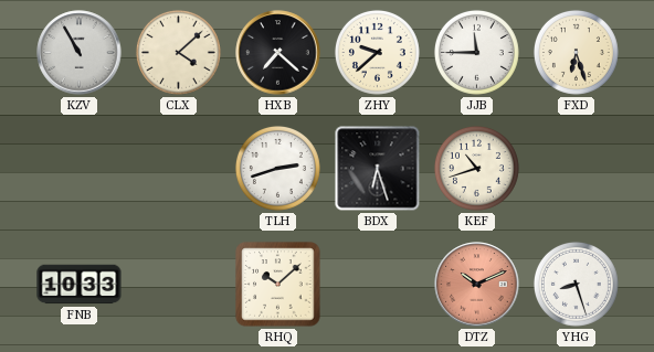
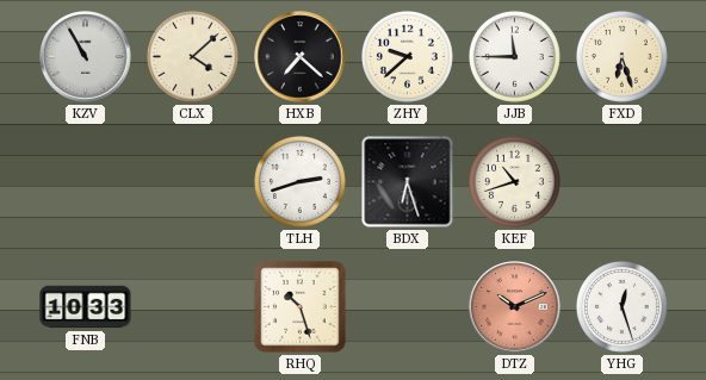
RHQ: 10:08 -> 10:27
YHG: 8:27 -> 12:27
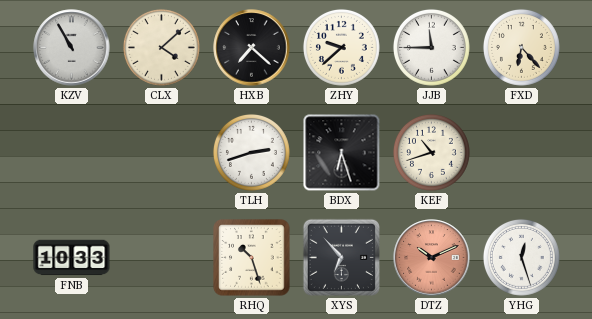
FXD: 6:27 -> 6:23
XYS: none -> 6:53
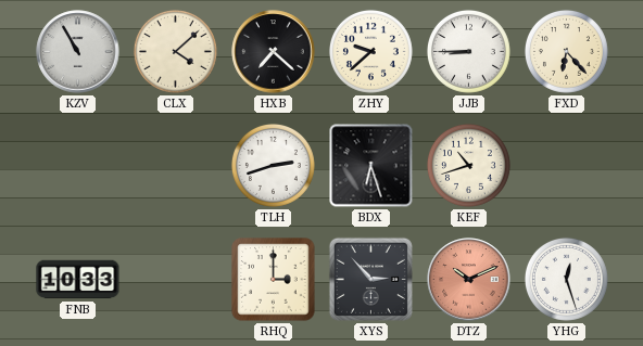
JJB: 11:45 -> 8:45
RHQ: 10:27 -> 3:00
XYS: 6:53 -> 2:53
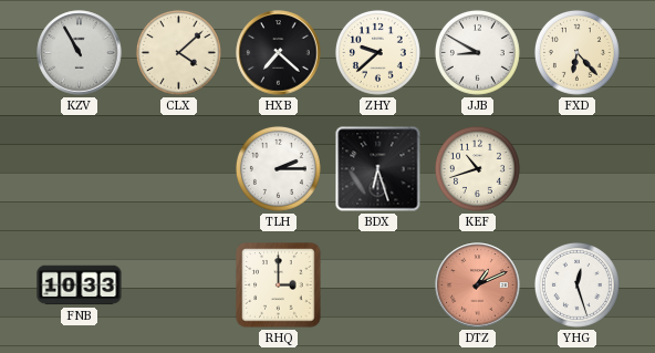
JJB: 8:45 -> 8:50
TLH: 2:42 -> 2:15
XYS: 2:53 -> none
DTZ: 10:11 -> 1:11
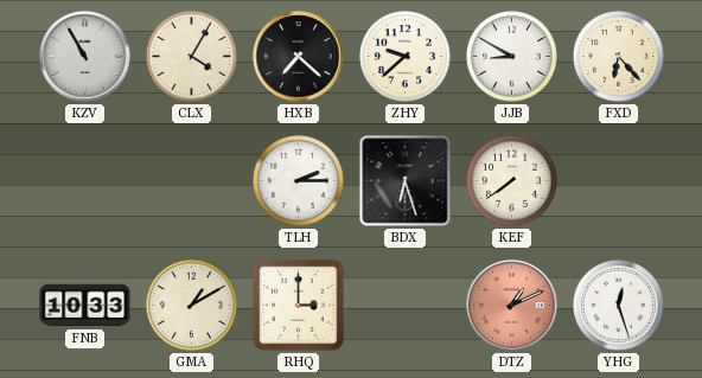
CLX: 4:08 -> 4:05
KEF: 10:42 -> 7:39
GMA: none -> 1:10
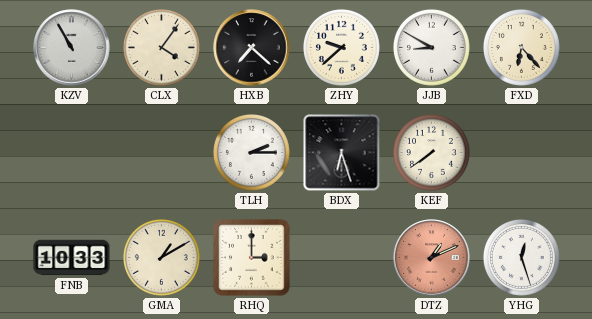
CLX: 4:05 -> 4:06
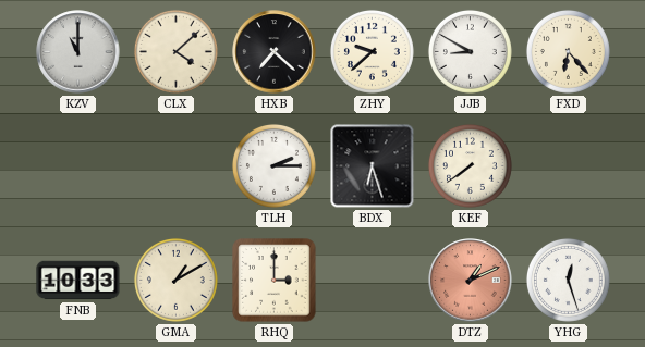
KZV: 10:55 -> 11:00
CLX: 4:06 -> 4:08
